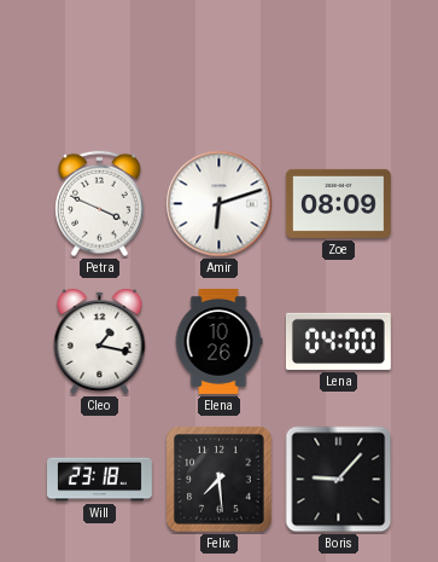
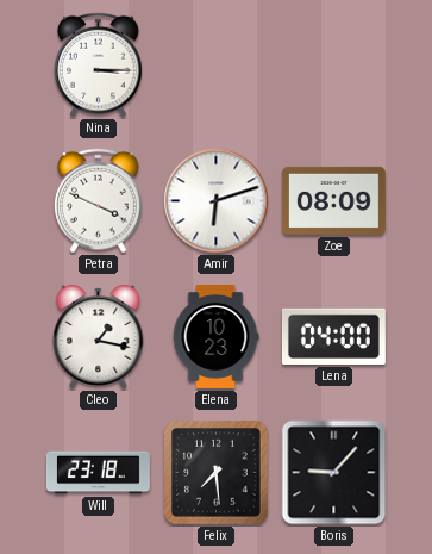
Nina: none -> 3:15
Elena: 10:26 -> 10:23
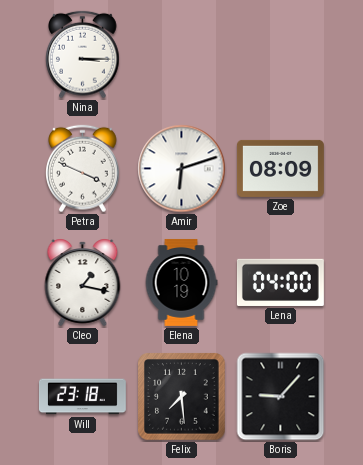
Elena: 10:23 -> 10:19
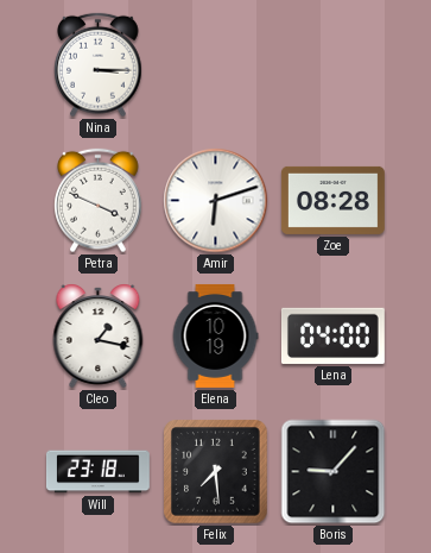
Zoe: 08:09 -> 08:28
